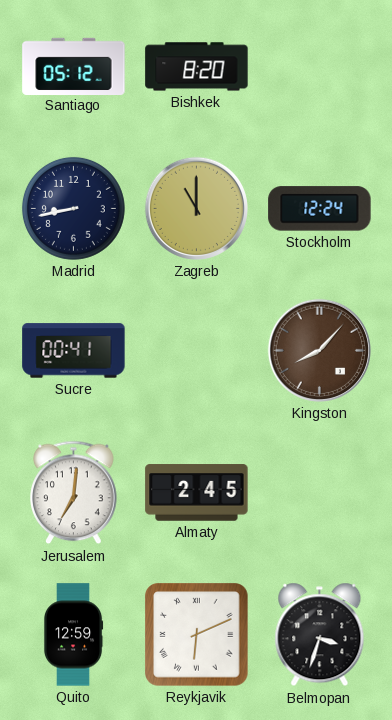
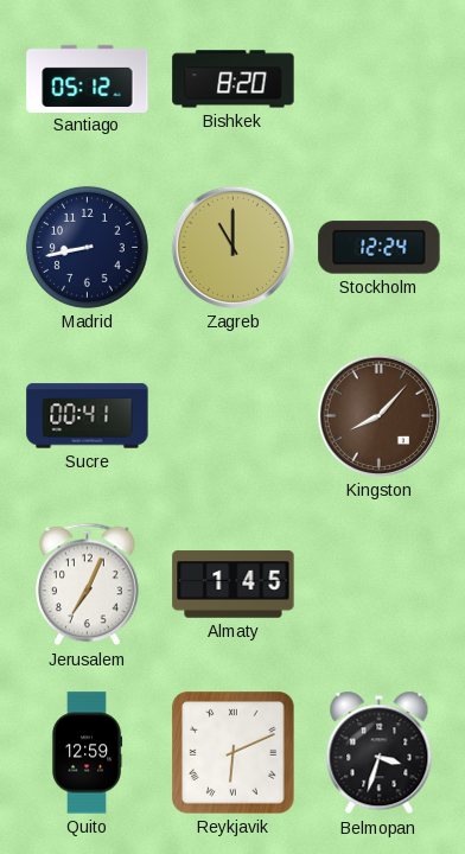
Jerusalem: 7:01 -> 7:04
Almaty: 2:45 -> 1:45
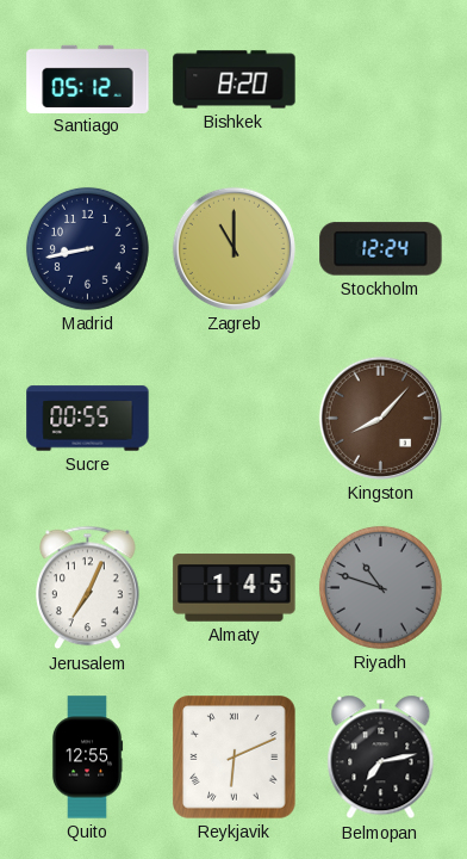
Sucre: 00:41 -> 00:55
Riyadh: none -> 10:48
Quito: 12:59 -> 12:55
Belmopan: 3:33 -> 7:13
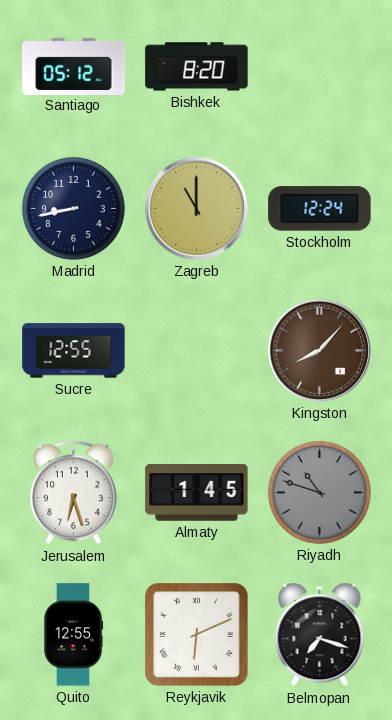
Sucre: 00:55 -> 12:55
Jerusalem: 7:04 -> 6:27
Belmopan: 7:13 -> 7:18
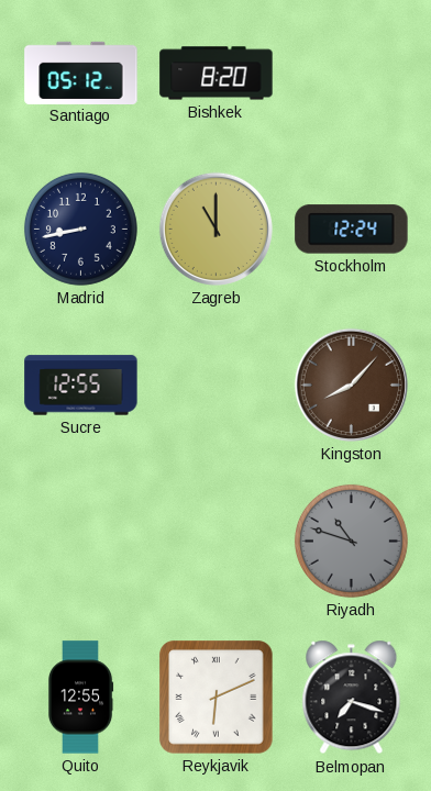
Jerusalem: 6:27 -> none
Almaty: 1:45 -> none
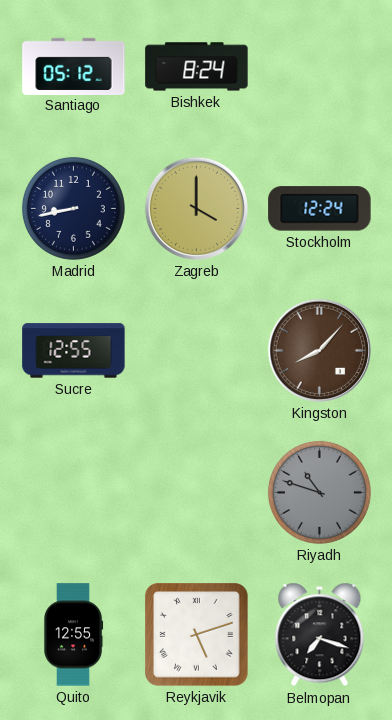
Bishkek: 8:20 -> 8:24
Zagreb: 11:00 -> 4:00
Reykjavik: 6:11 -> 5:12
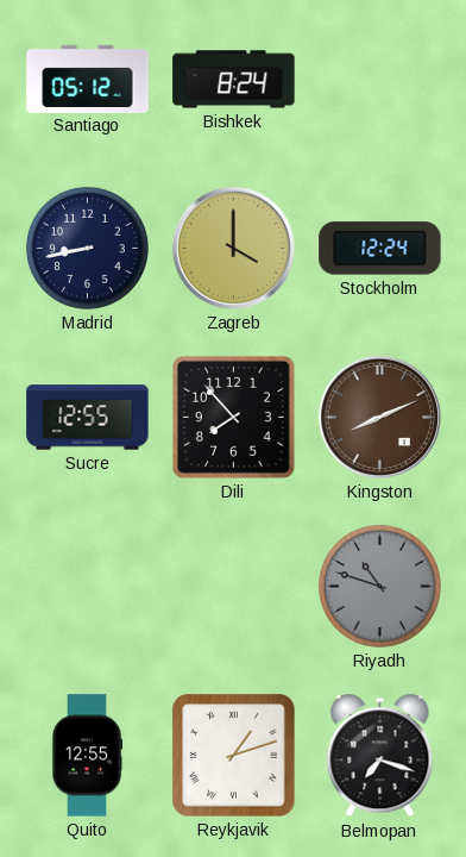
Dili: none -> 7:53
Kingston: 8:07 -> 8:11
Reykjavik: 5:12 -> 1:12
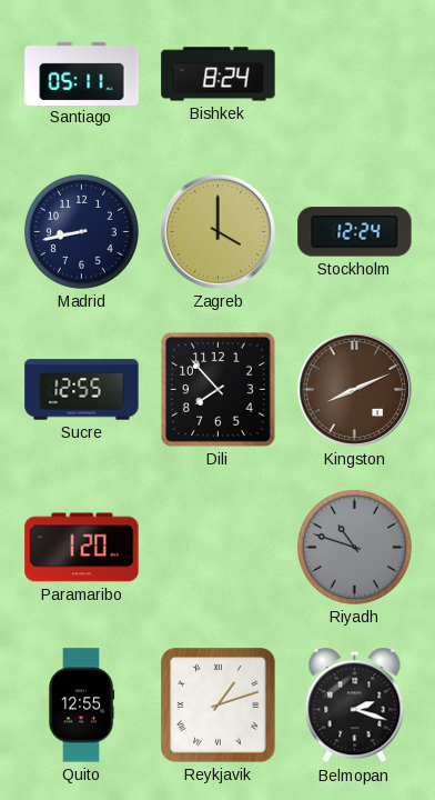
Santiago: 05:12 -> 05:11
Paramaribo: none -> 1:20
Belmopan: 7:18 -> 2:18
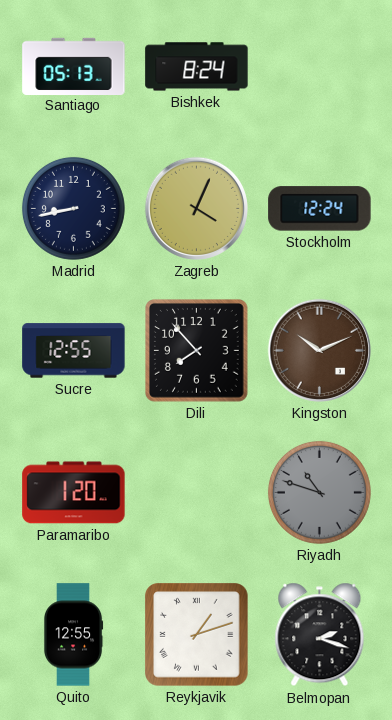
Santiago: 05:11 -> 05:13
Zagreb: 4:00 -> 4:04
Kingston: 8:11 -> 10:11
